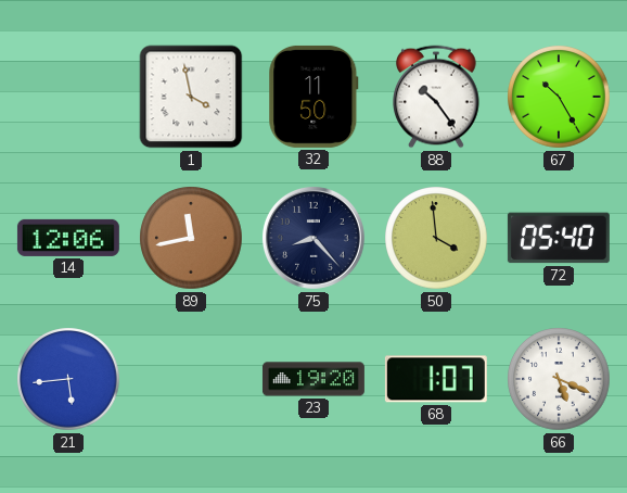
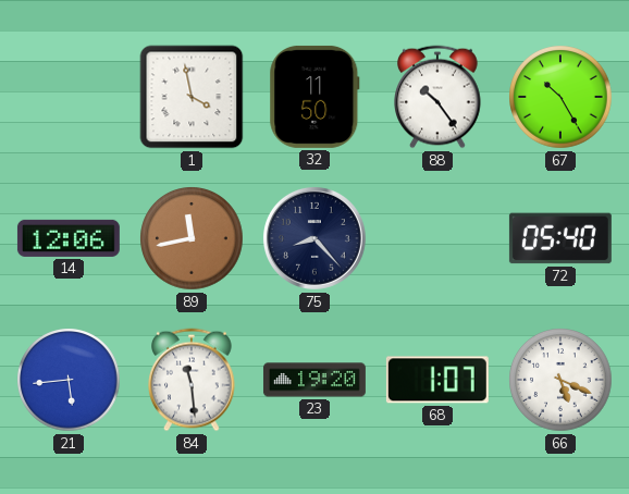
50: 3:59 -> none
84: none -> 11:29
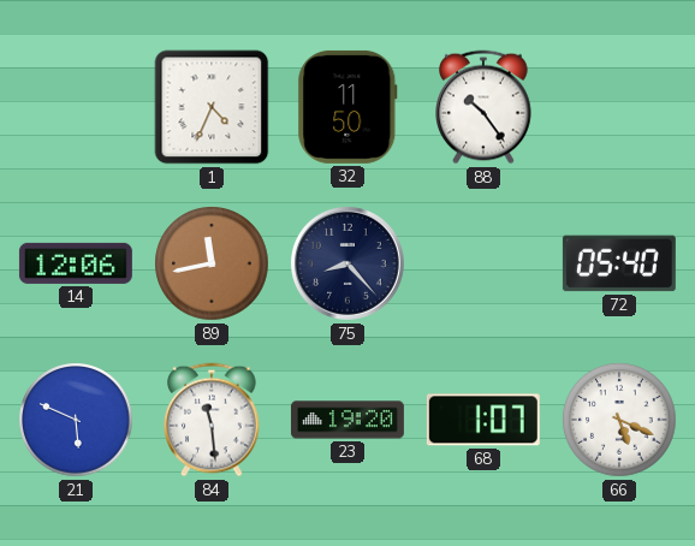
1: 3:58 -> 4:34
67: 10:25 -> none
21: 5:44 -> 5:49
